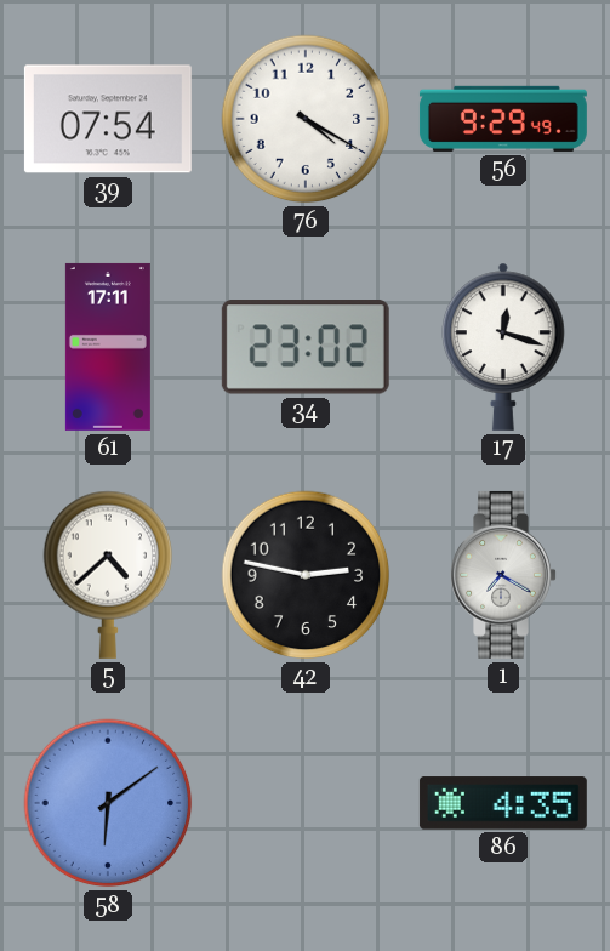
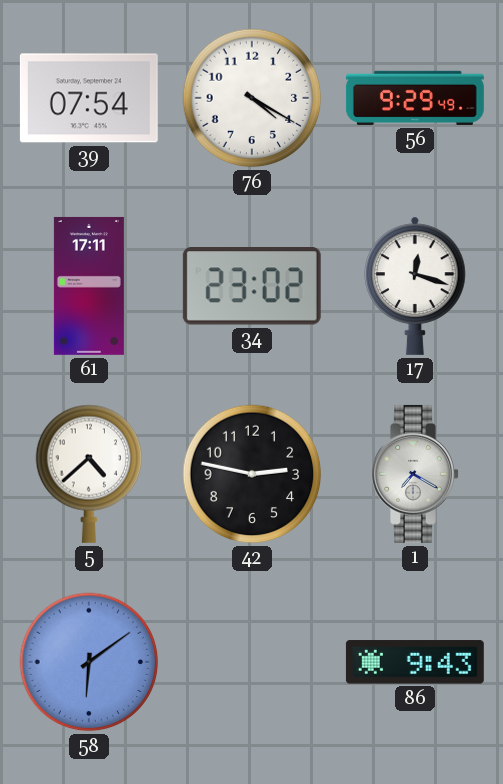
86: 4:35 -> 9:43
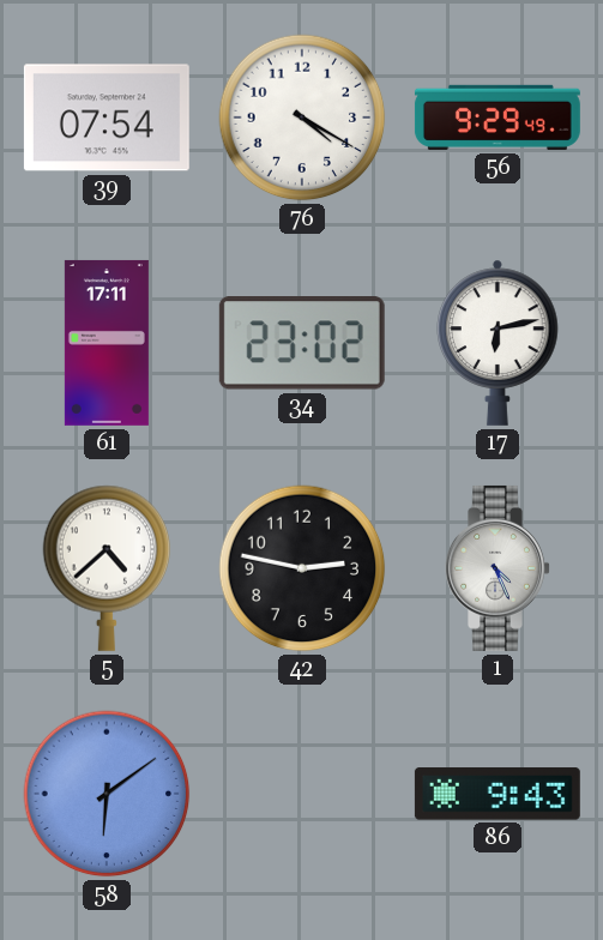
17: 12:18 -> 6:13
1: 7:20 -> 4:26
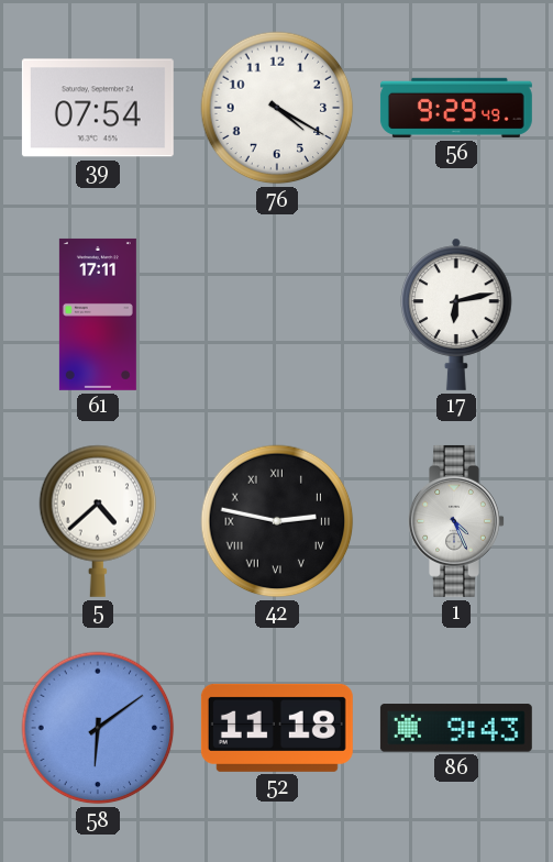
34: 23:02 -> none
42 numerals: Arabic -> Roman
52: none -> 11:18
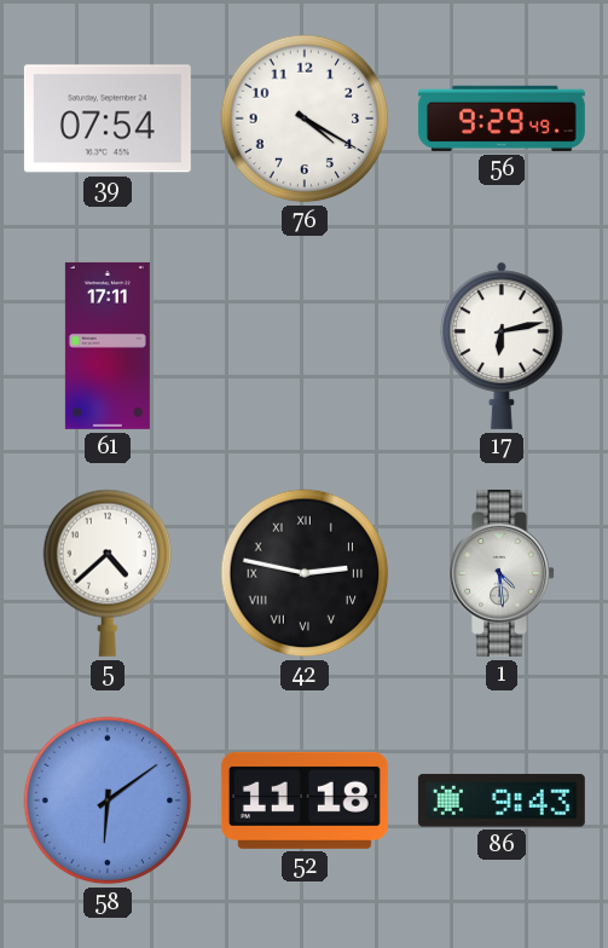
1: 4:26 -> 4:29
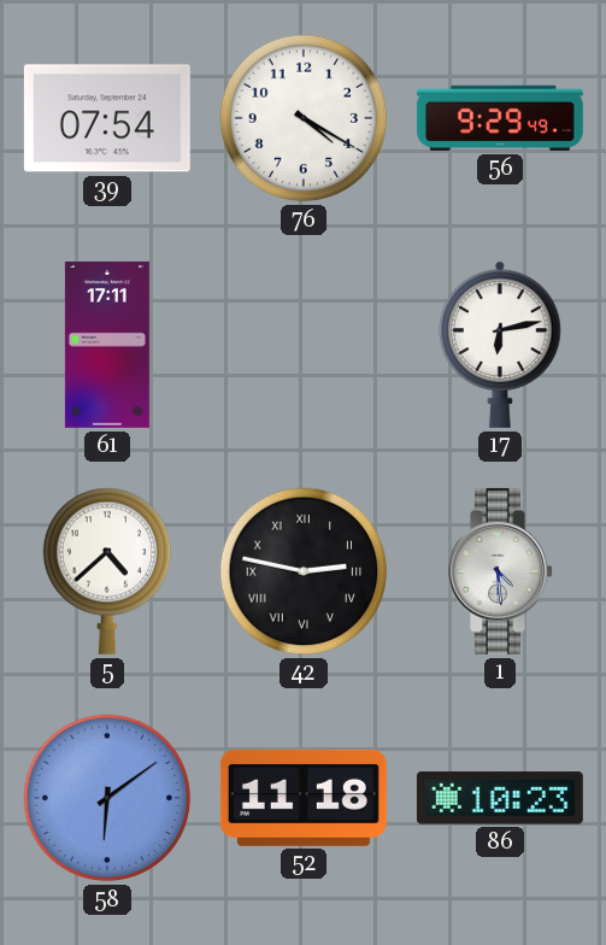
86: 9:43 -> 10:23
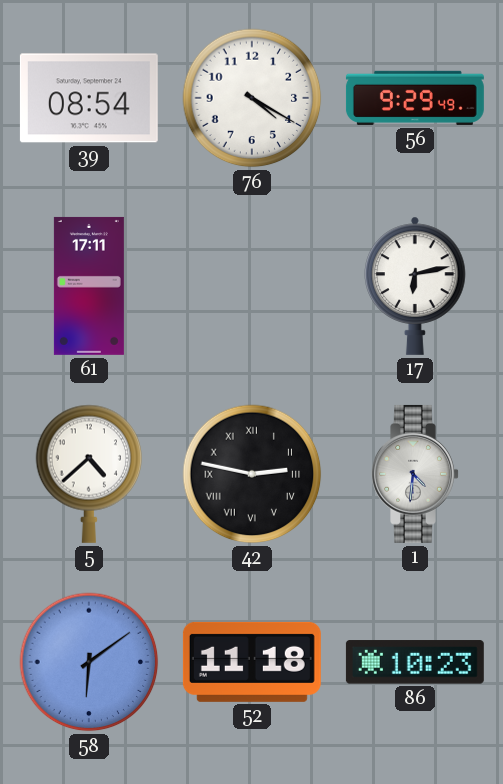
39: 07:54 -> 08:54
1: 4:29 -> 4:31
